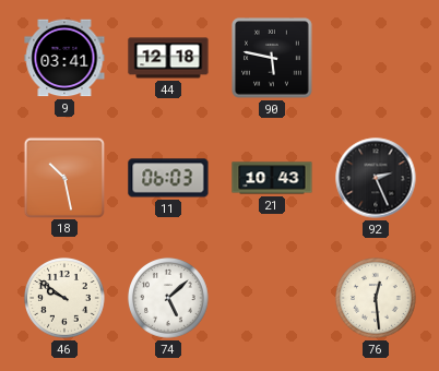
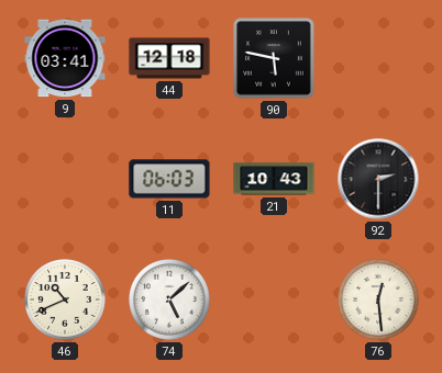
18: 10:28 -> none
92: 2:26 -> 2:30
46: 9:51 -> 10:41
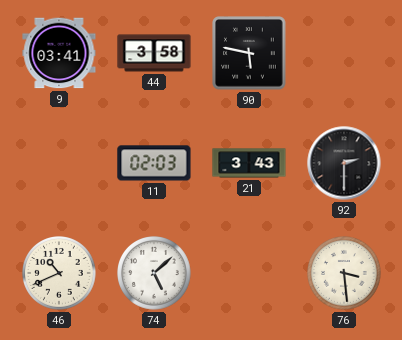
44: 12:18 -> 3:58
11: 06:03 -> 02:03
21: 10:43 -> 3:43
76: 12:29 -> 3:29
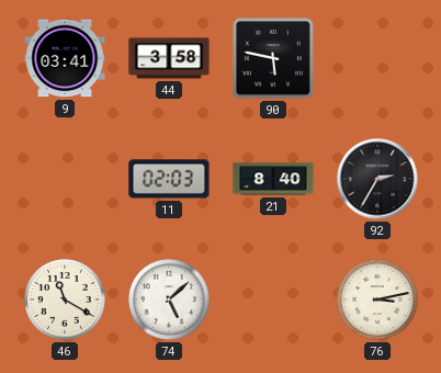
21: 3:43 -> 8:40
92: 2:30 -> 2:35
46: 10:41 -> 11:20
76: 3:29 -> 3:13
